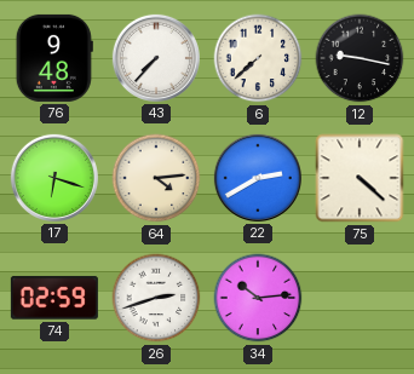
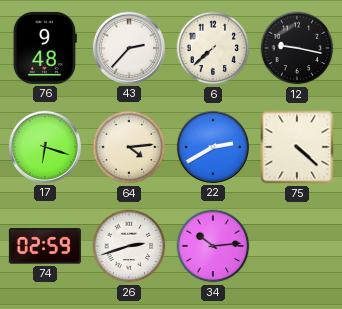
43: 7:37 -> 2:37
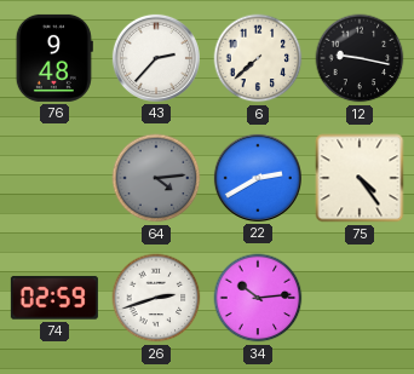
17: 6:18 -> none
64 dial: cream -> grey
75: 4:22 -> 4:24
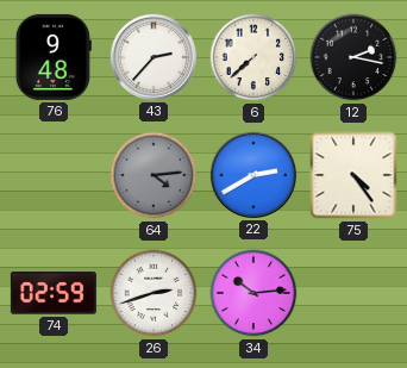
12: 9:17 -> 2:17
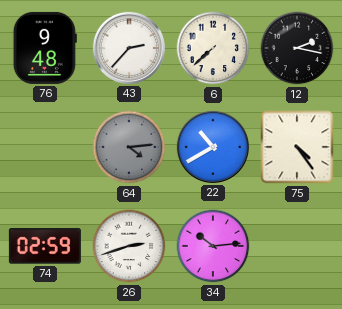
22: 2:40 -> 10:40
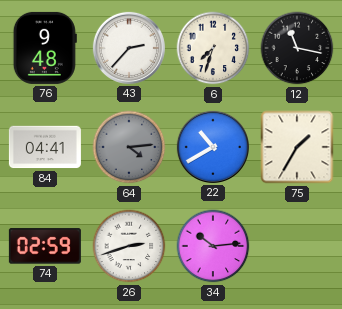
6: 7:38 -> 7:33
12: 2:17 -> 11:17
84: none -> 04:41
75: 4:24 -> 1:35
